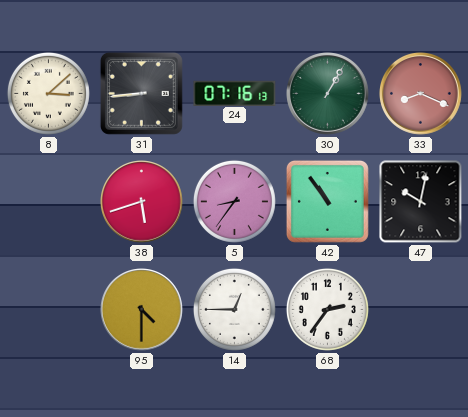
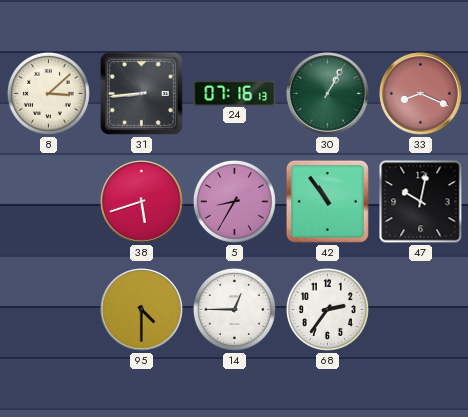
5: 8:36 -> 8:35
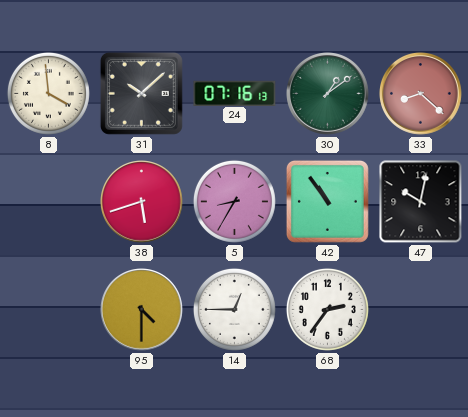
8: 3:08 -> 3:59
31: 8:44 -> 10:08
30: 1:05 -> 1:09
33: 8:19 -> 8:22
